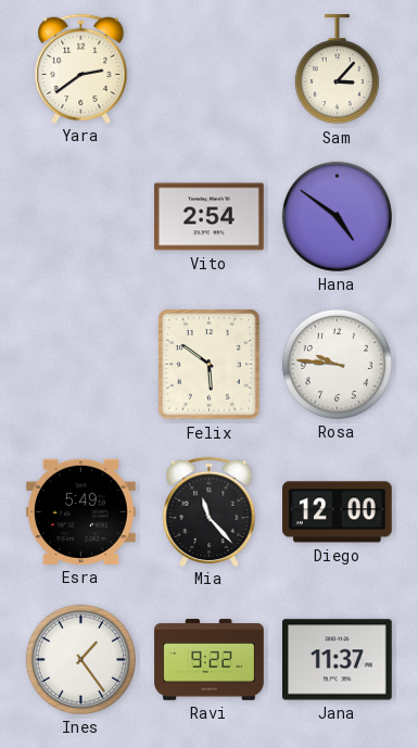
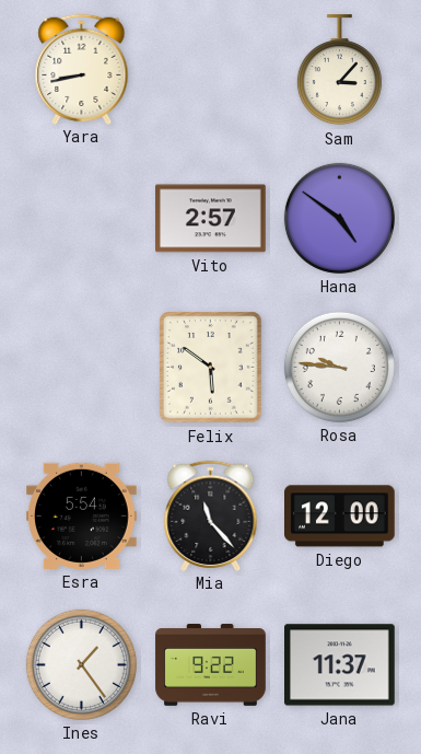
Yara: 2:39 -> 8:43
Vito: 2:54 -> 2:57
Esra: 5:49 -> 5:54
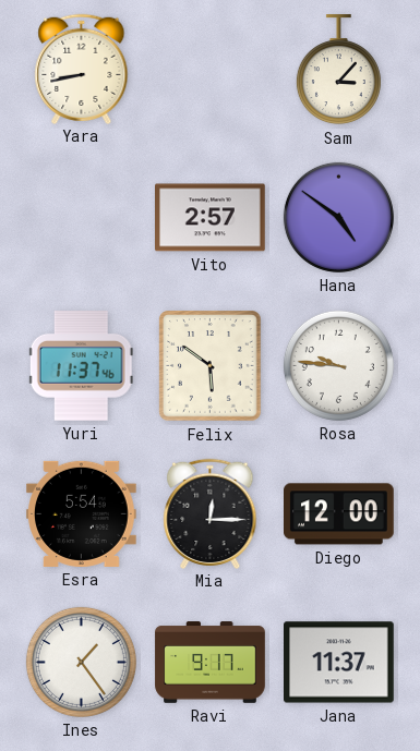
Yuri: none -> 11:37
Mia: 11:23 -> 12:15
Ravi: 9:22 -> 9:17
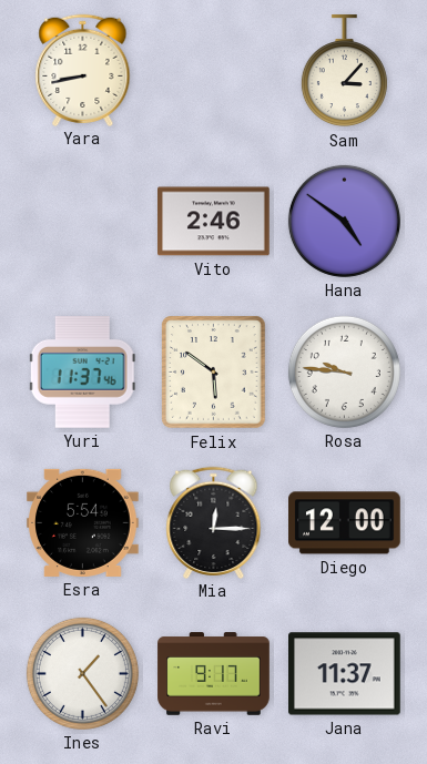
Vito: 2:57 -> 2:46
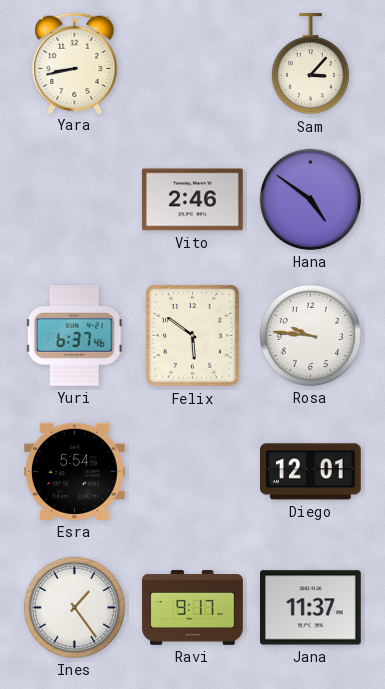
Yuri: 11:37 -> 6:37
Mia: 12:15 -> none
Diego: 12:00 -> 12:01
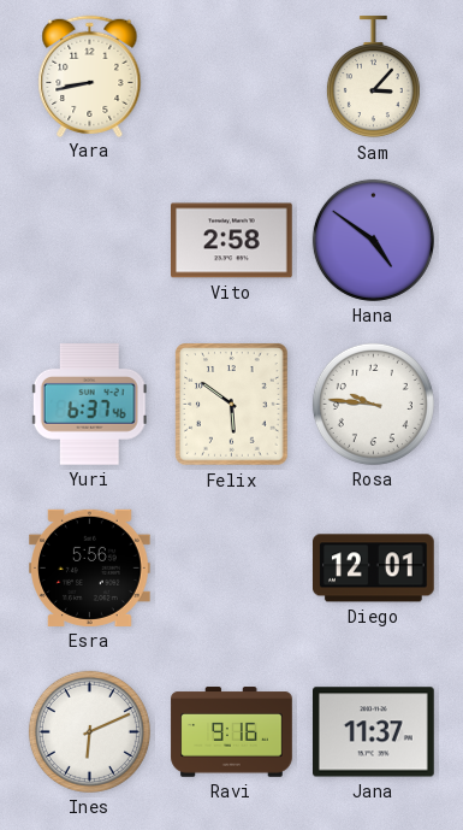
Vito: 2:46 -> 2:58
Esra: 5:54 -> 5:56
Ines: 1:24 -> 6:11
Ravi: 9:17 -> 9:16
